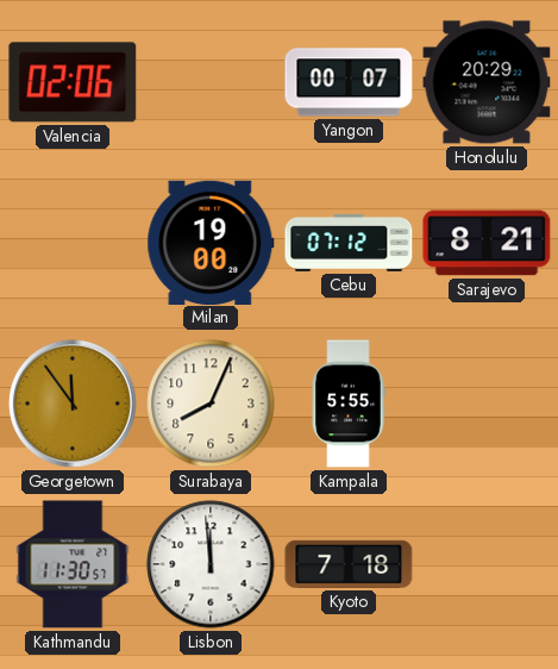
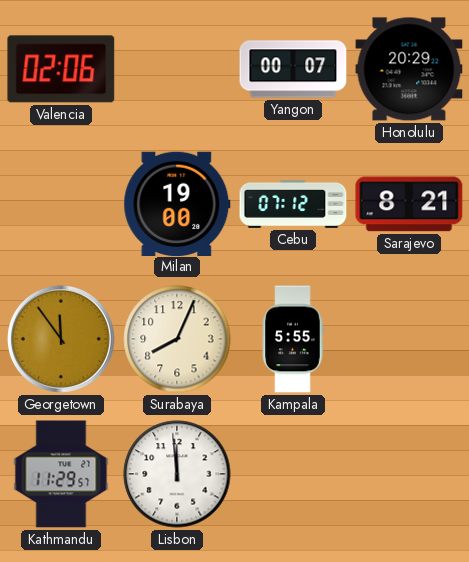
Kathmandu: 11:30 -> 11:29
Kyoto: 7:18 -> none
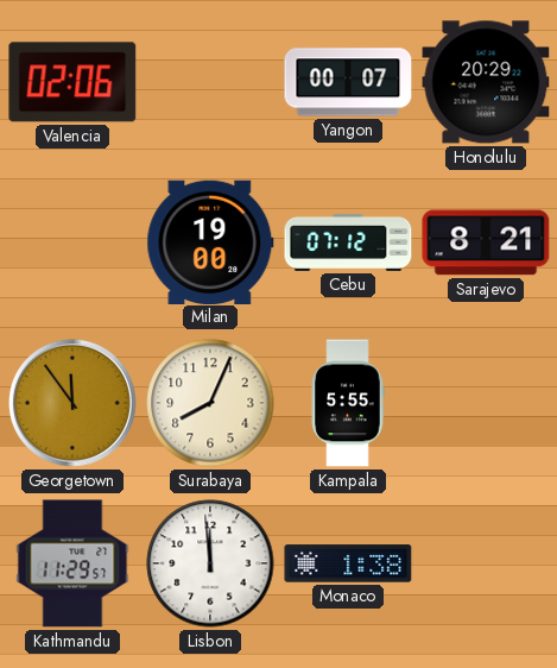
Monaco: none -> 1:38
